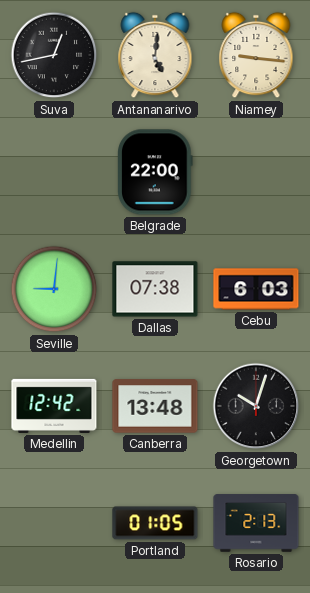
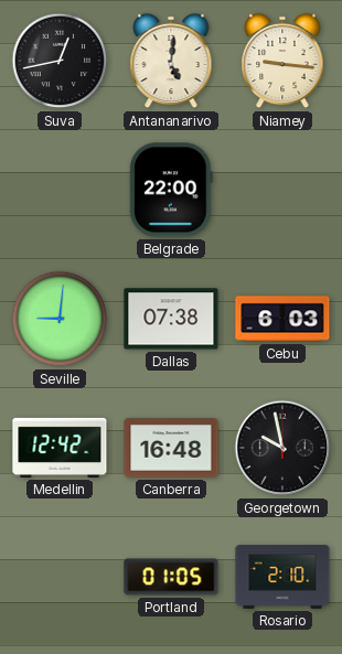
Canberra: 13:48 -> 16:48
Georgetown: 10:03 -> 9:58
Rosario: 2:13 -> 2:10
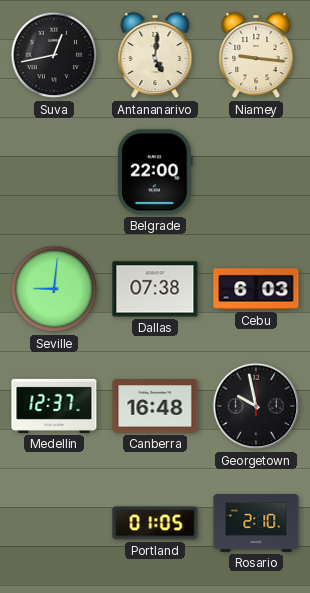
Medellin: 12:42 -> 12:37
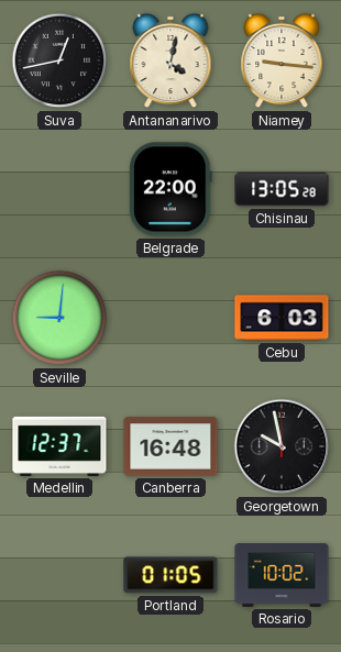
Antananarivo: 5:01 -> 4:02
Chisinau: none -> 13:05
Dallas: 07:38 -> none
Rosario: 2:10 -> 10:02
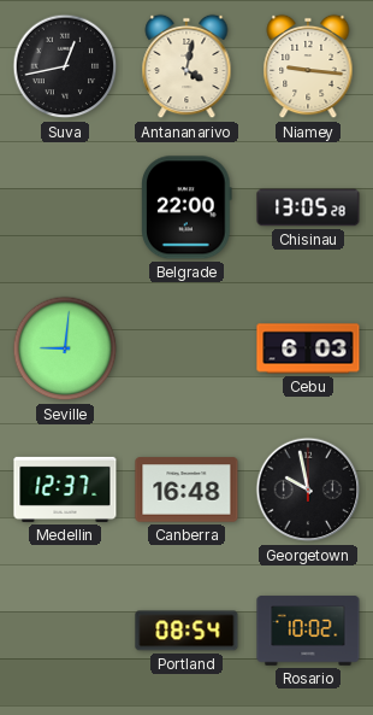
Portland: 01:05 -> 08:54
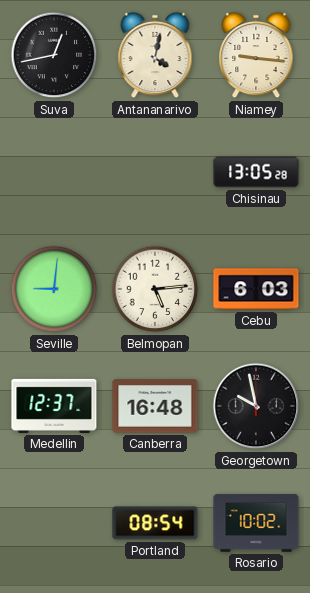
Belgrade: 22:00 -> none
Belmopan: none -> 5:14
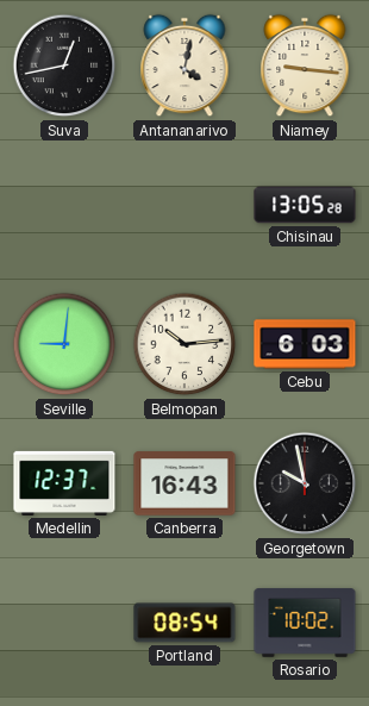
Belmopan: 5:14 -> 10:14
Canberra: 16:48 -> 16:43
